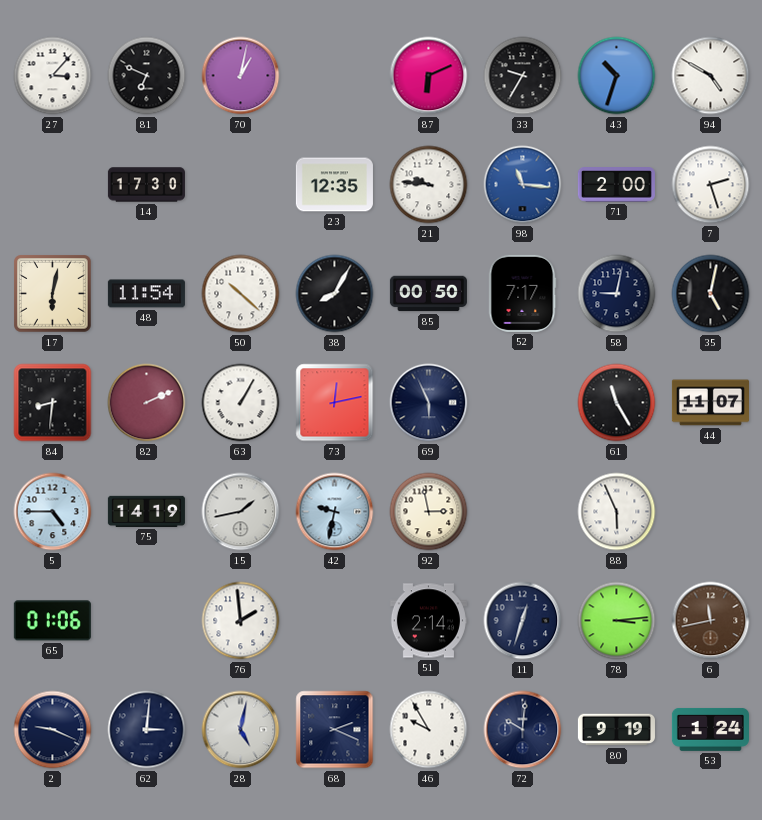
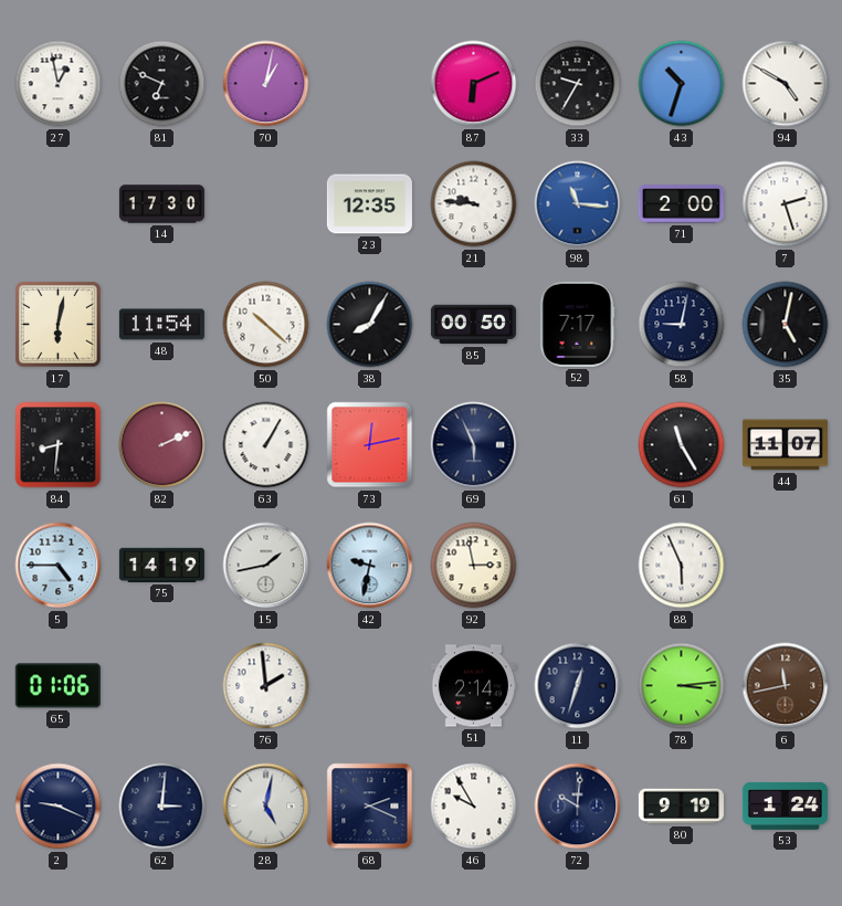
27: 3:07 -> 12:58
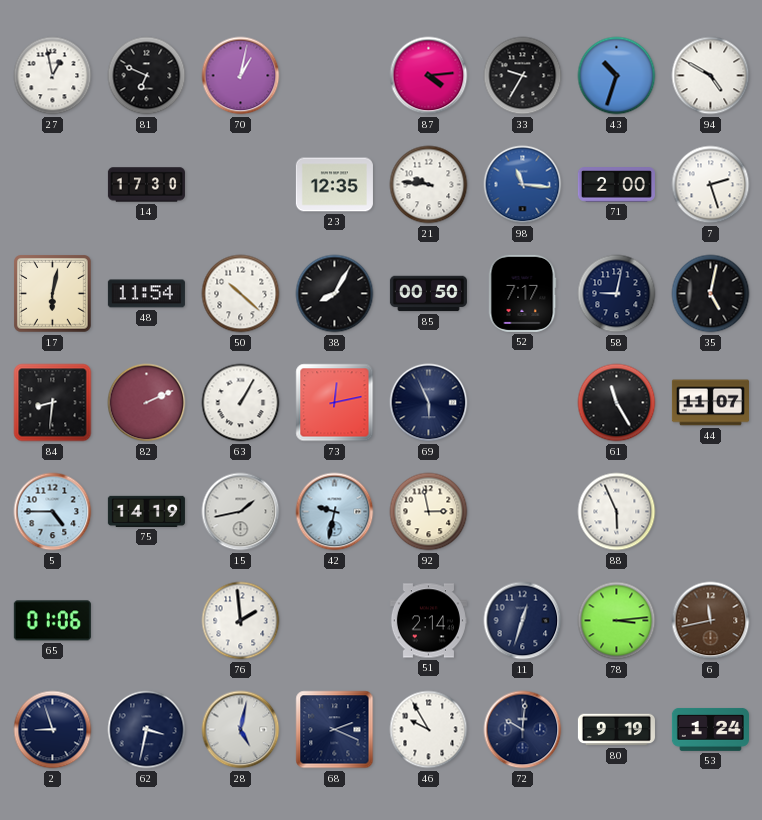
87: 6:11 -> 4:14
2: 9:19 -> 8:57
62: 3:01 -> 3:32
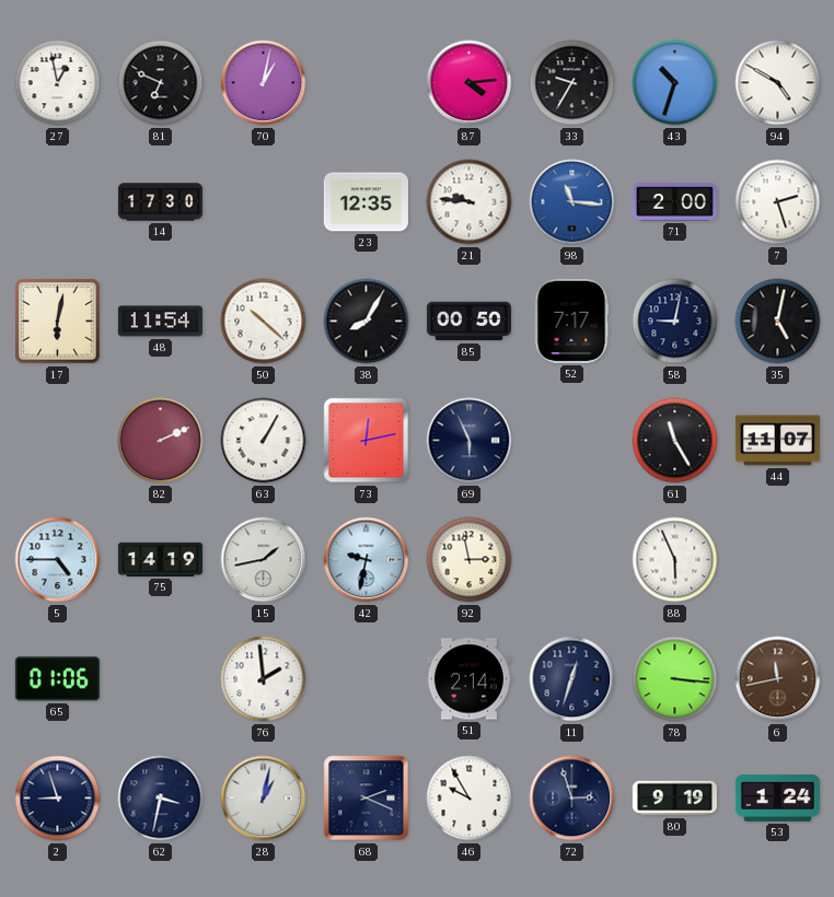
84: 8:31 -> none
78: 3:14 -> 3:16
28: 5:02 -> 1:02
72: 10:01 -> 2:57
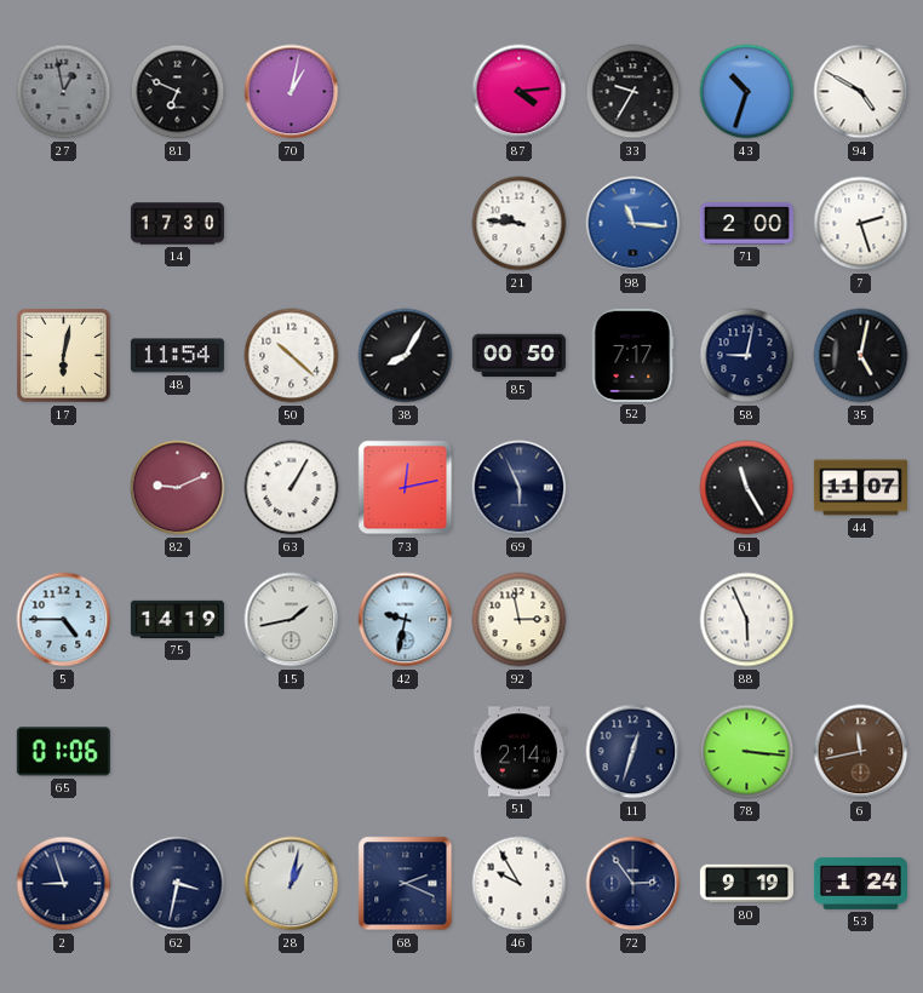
27 dial: white -> grey
23: 12:35 -> none
82: 2:11 -> 9:11
76: 1:59 -> none
72: 2:57 -> 2:54
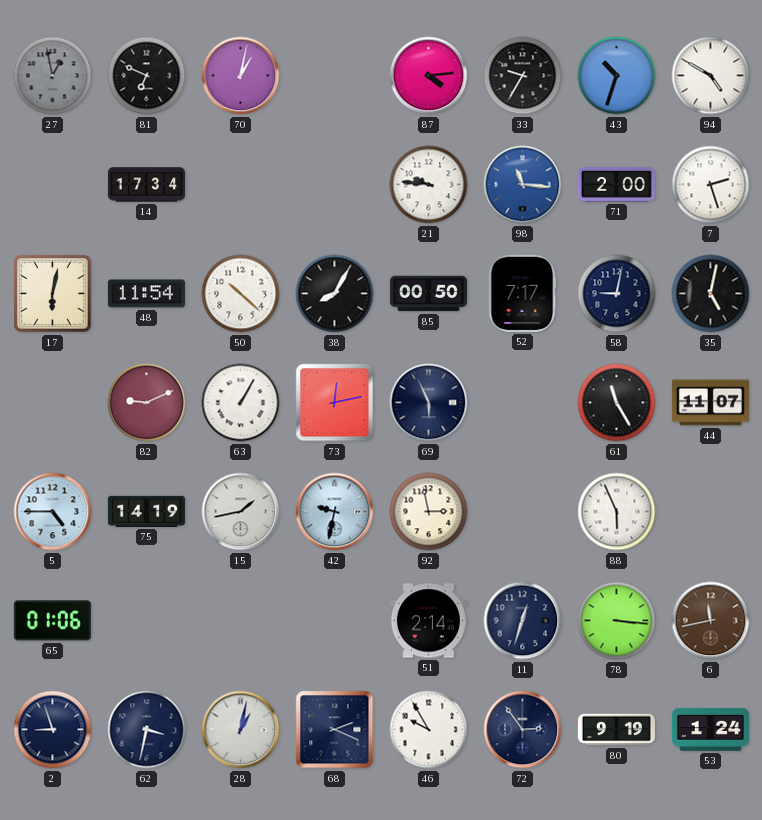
14: 17:30 -> 17:34
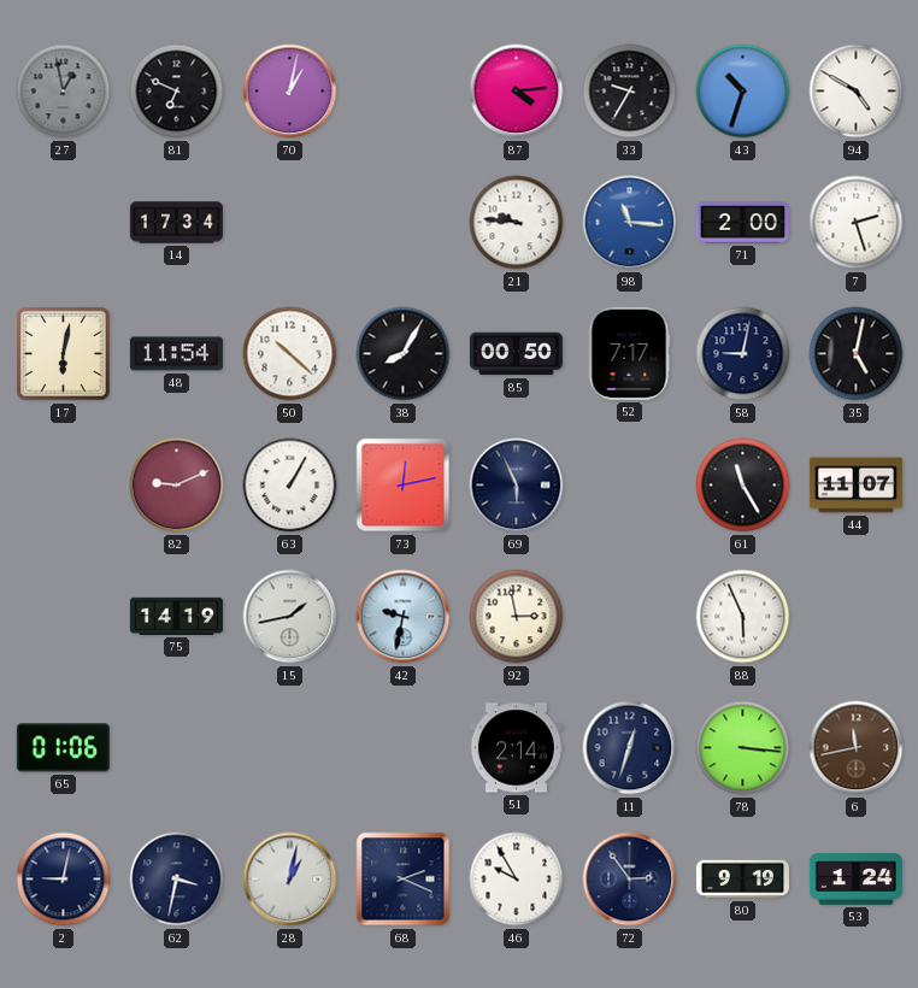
5: 4:45 -> none
2: 8:57 -> 9:02
